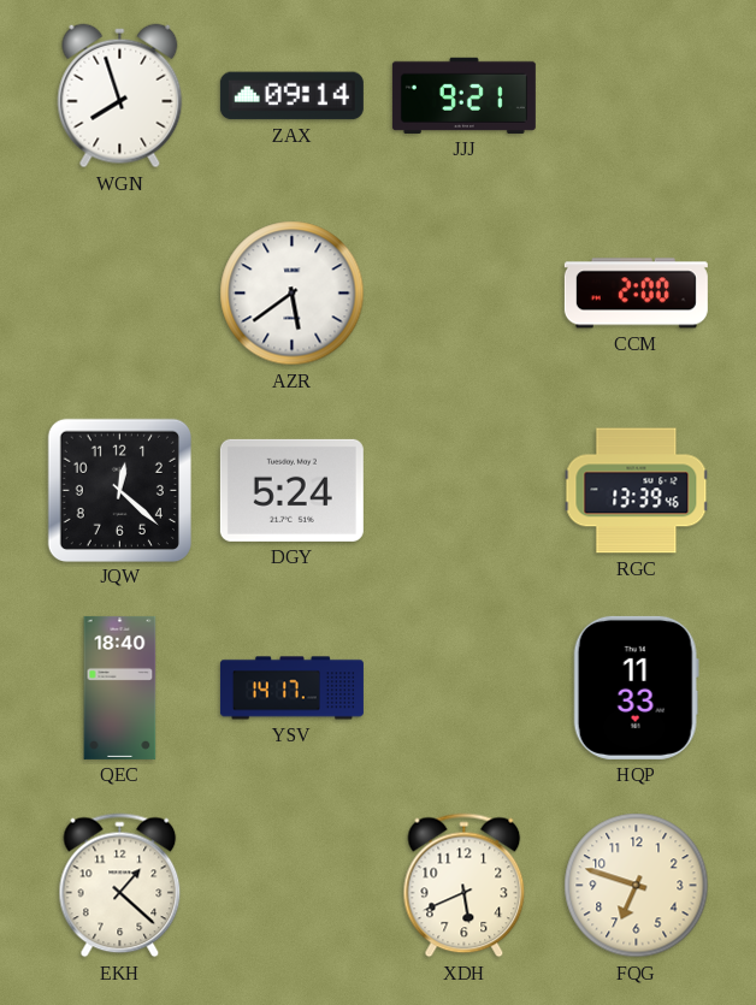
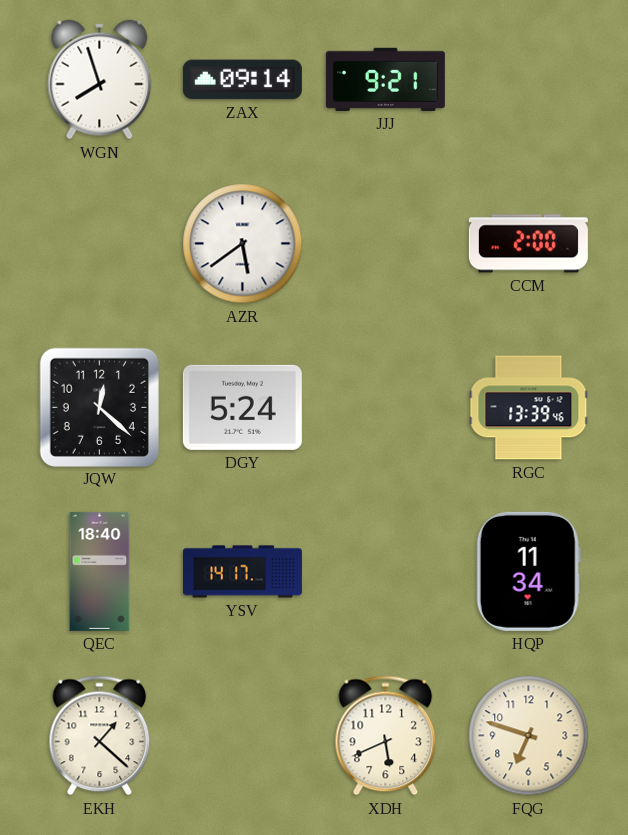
HQP: 11:33 -> 11:34
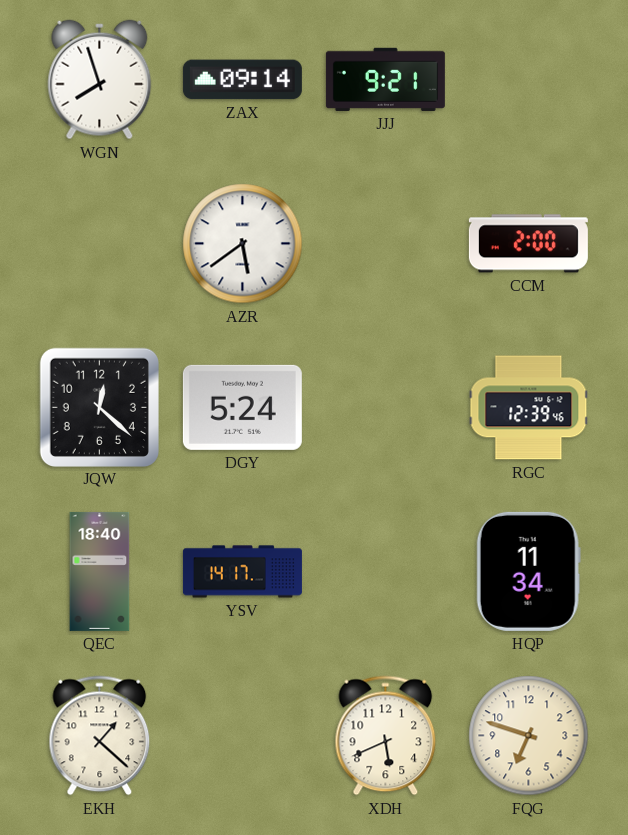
RGC: 13:39 -> 12:39
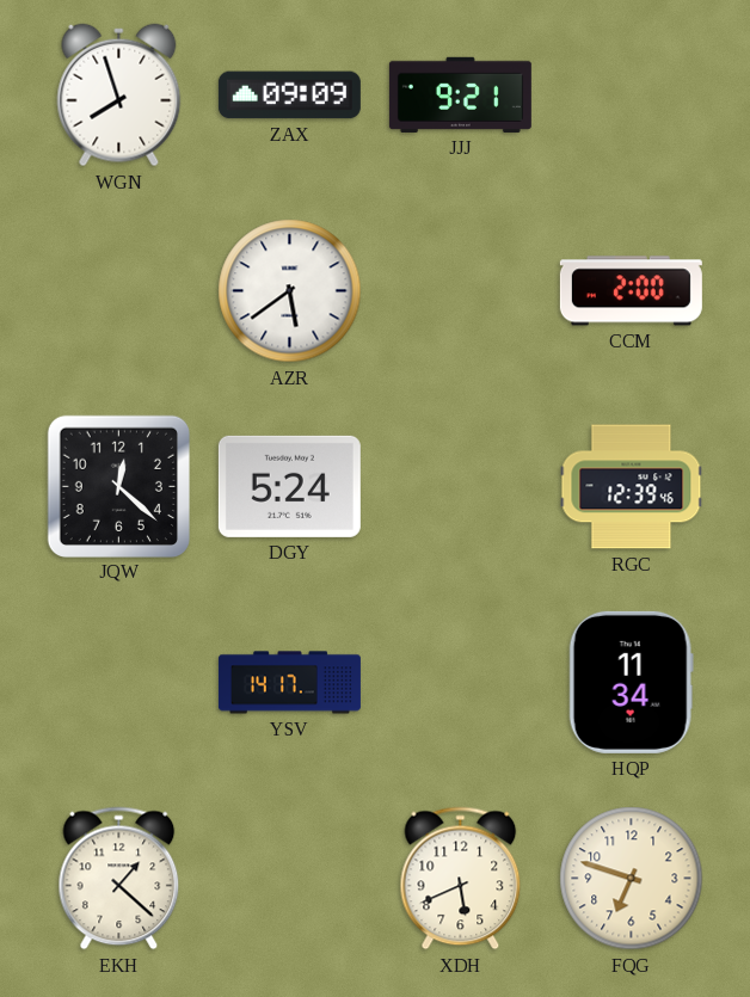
ZAX: 09:14 -> 09:09
QEC: 18:40 -> none
